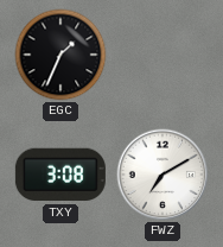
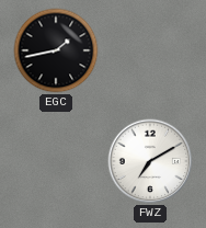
EGC: 1:34 -> 1:43
TXY: 3:08 -> none
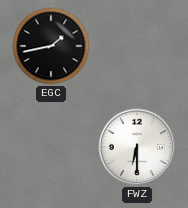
FWZ: 7:10 -> 6:30
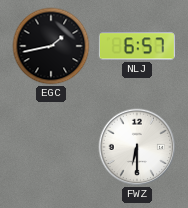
NLJ: none -> 6:57
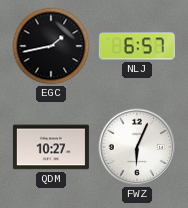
QDM: none -> 10:27
FWZ: 6:30 -> 6:04
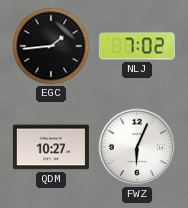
EGC: 1:43 -> 1:44
NLJ: 6:57 -> 7:02
